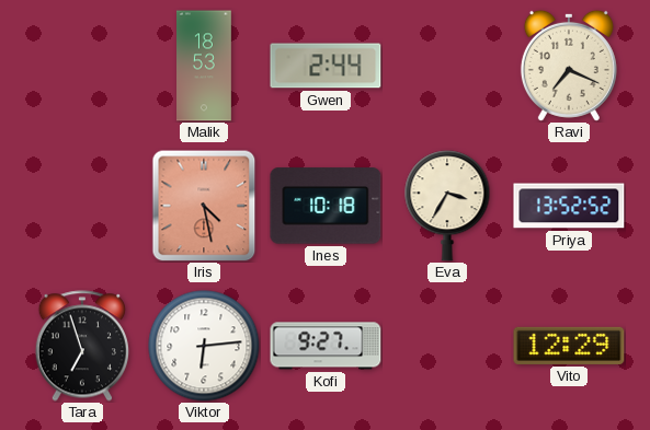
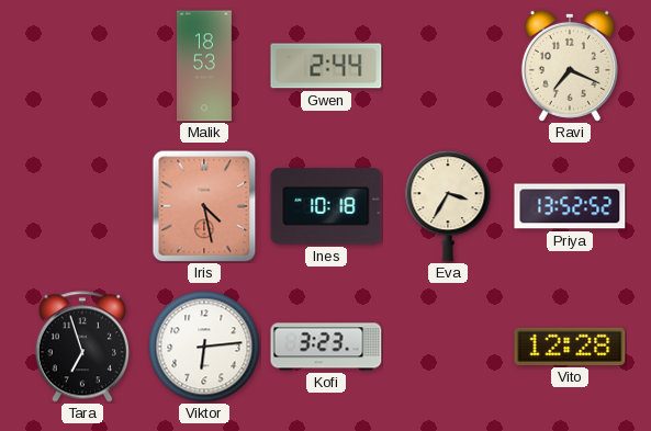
Kofi: 9:27 -> 3:23
Vito: 12:29 -> 12:28
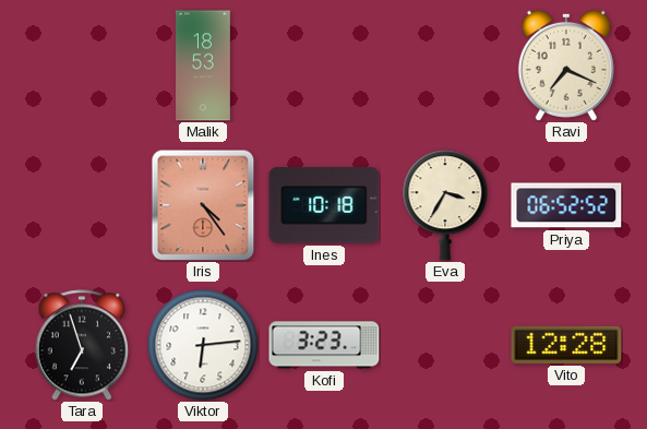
Gwen: 2:44 -> none
Iris: 4:28 -> 4:24
Priya: 13:52 -> 06:52
